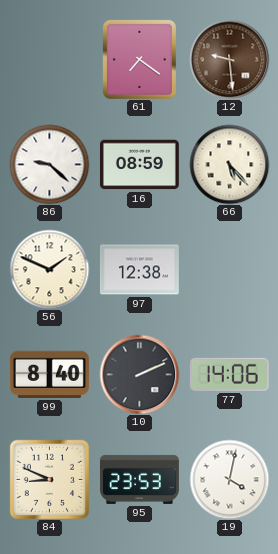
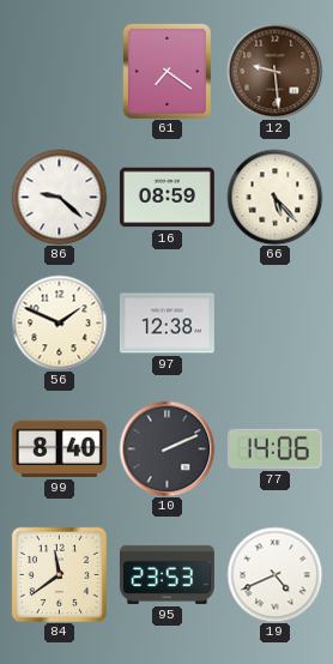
84: 8:49 -> 11:39
19: 4:02 -> 4:41
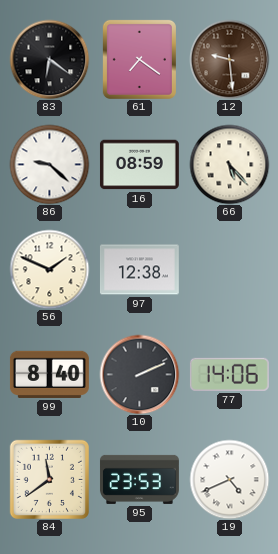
83: none -> 6:21
